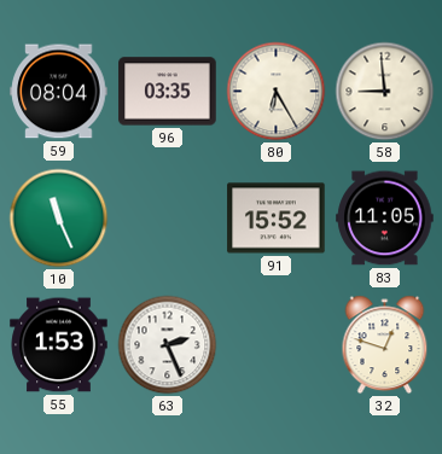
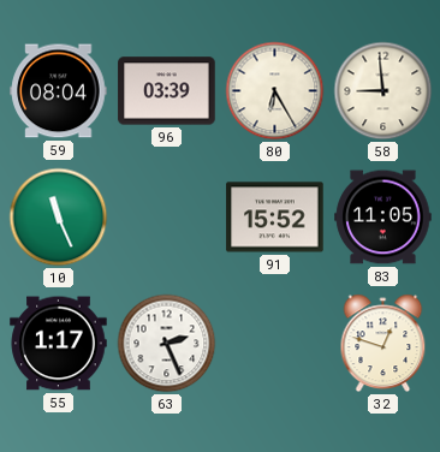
96: 03:35 -> 03:39
55: 1:53 -> 1:17
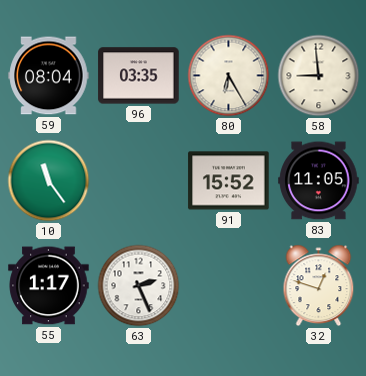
96: 03:39 -> 03:35
10: 11:26 -> 11:24
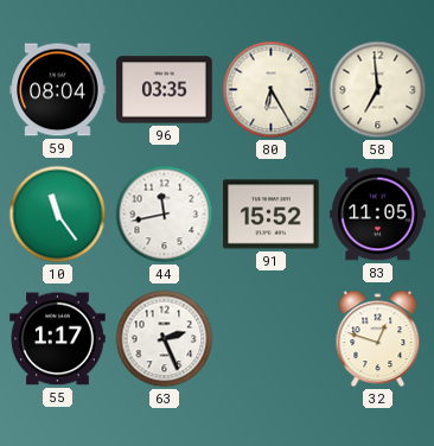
58: 8:59 -> 6:59
44: none -> 11:43
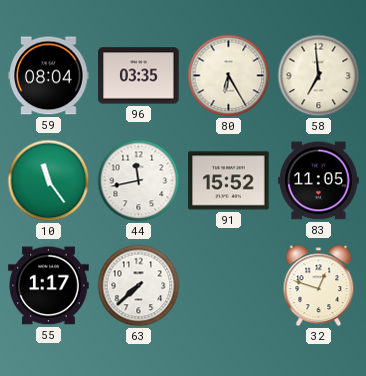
63: 2:26 -> 7:38
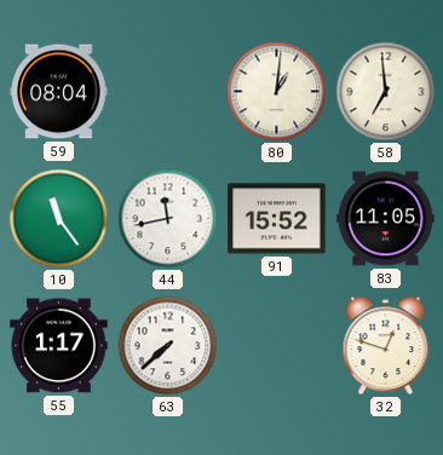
96: 03:35 -> none
80: 6:25 -> 1:01
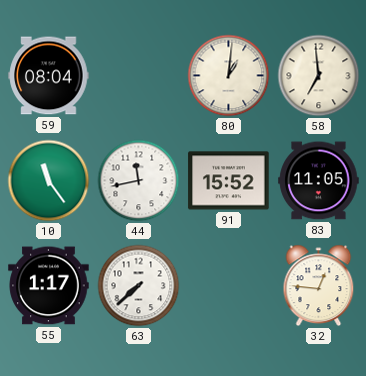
32: 12:48 -> 12:46
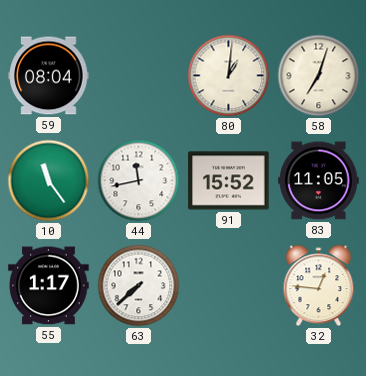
58: 6:59 -> 7:03
